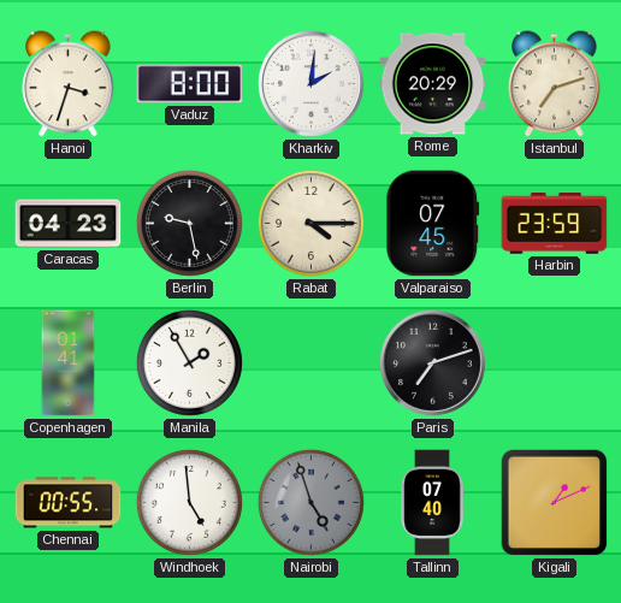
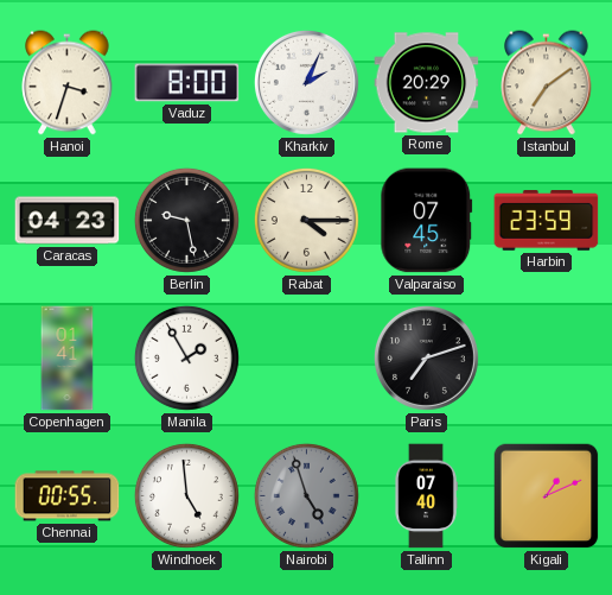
Kharkiv: 2:01 -> 2:04
Istanbul: 7:12 -> 7:09
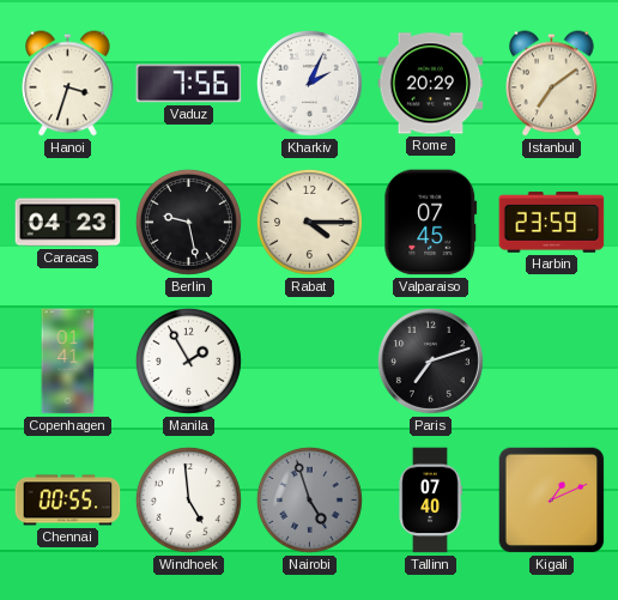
Vaduz: 8:00 -> 7:56
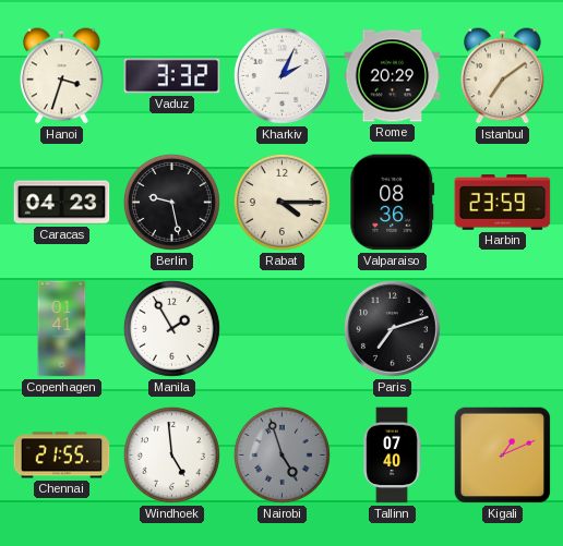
Vaduz: 7:56 -> 3:32
Valparaiso: 07:45 -> 08:36
Chennai: 00:55 -> 21:55
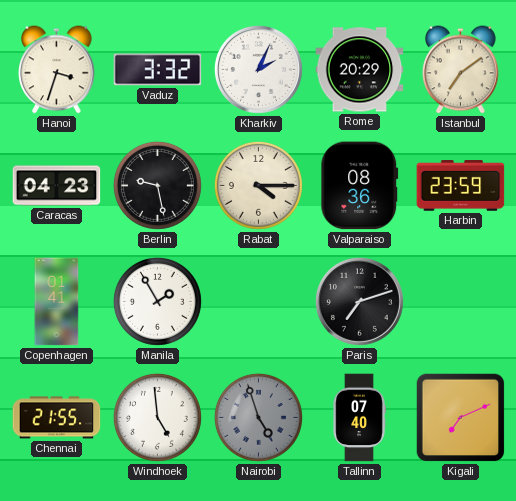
Kigali: 1:11 -> 7:11
